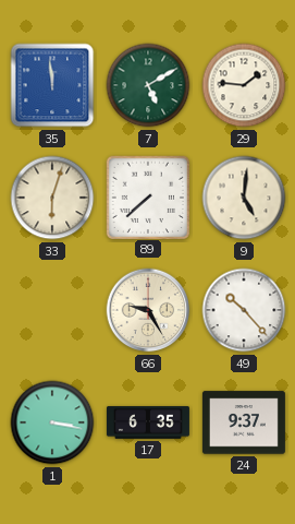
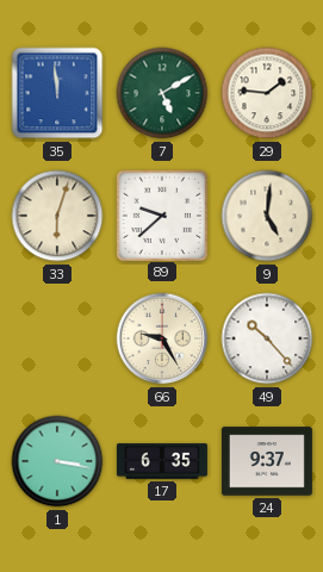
89: 7:38 -> 9:38
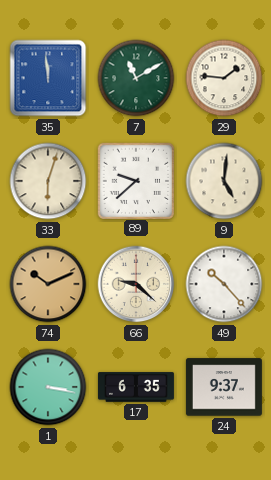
7: 5:10 -> 11:10
74: none -> 10:11
66: 9:25 -> 9:22
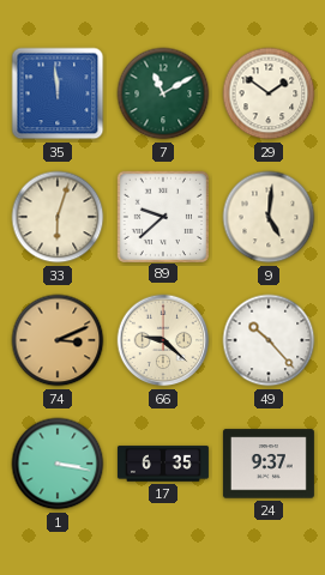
29: 1:46 -> 1:51
74: 10:11 -> 3:11
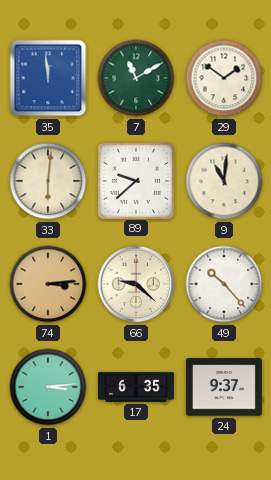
33: 6:03 -> 6:01
9: 5:01 -> 11:01
74: 3:11 -> 3:14
1: 3:17 -> 3:14
